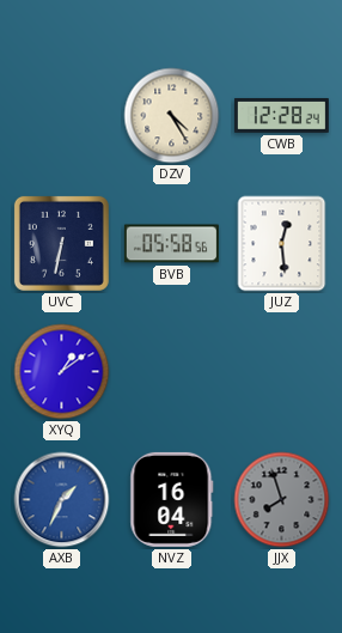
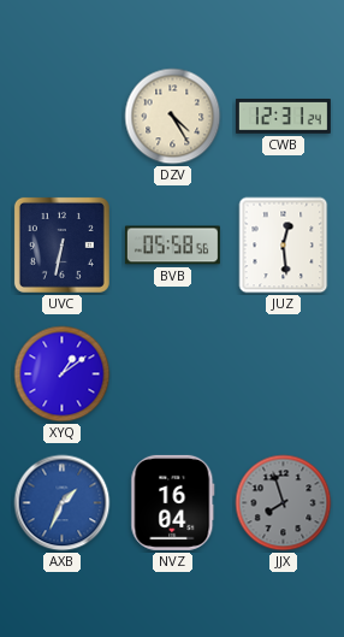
CWB: 12:28 -> 12:31
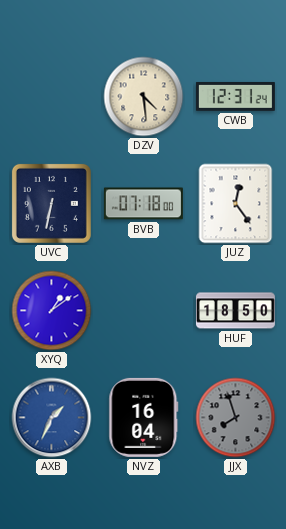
DZV: 4:25 -> 4:29
BVB: 05:58 -> 07:18
JUZ: 12:29 -> 12:24
HUF: none -> 18:50
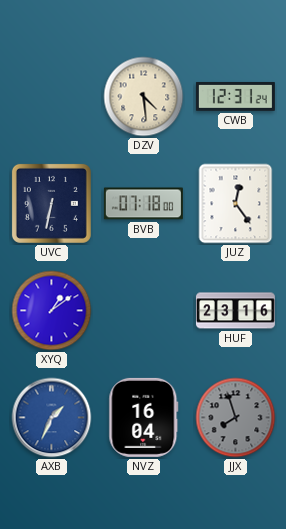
HUF: 18:50 -> 23:16
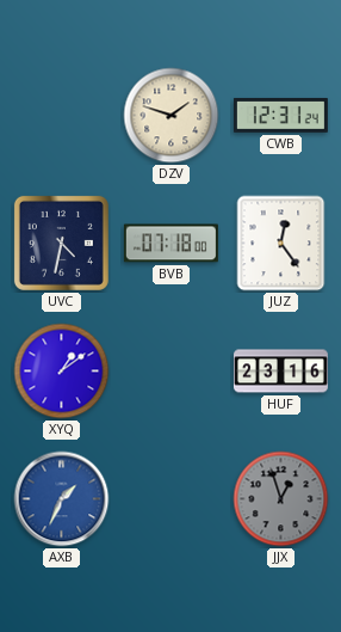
DZV: 4:29 -> 1:48
UVC: 6:32 -> 4:32
NVZ: 16:04 -> none
JJX: 7:57 -> 12:57
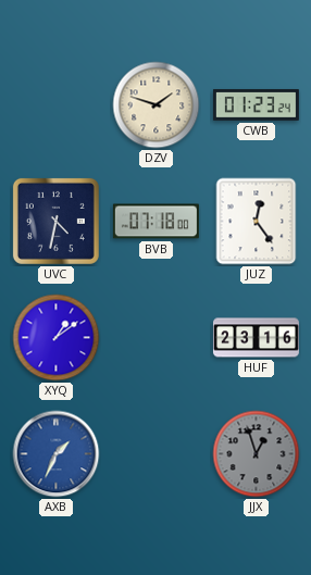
CWB: 12:31 -> 01:23
